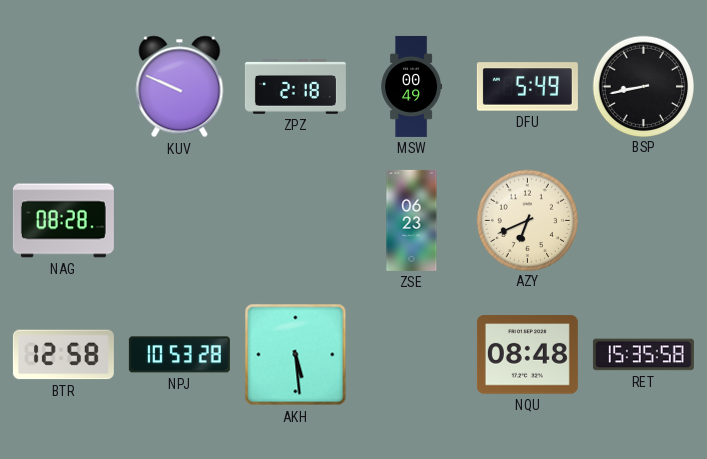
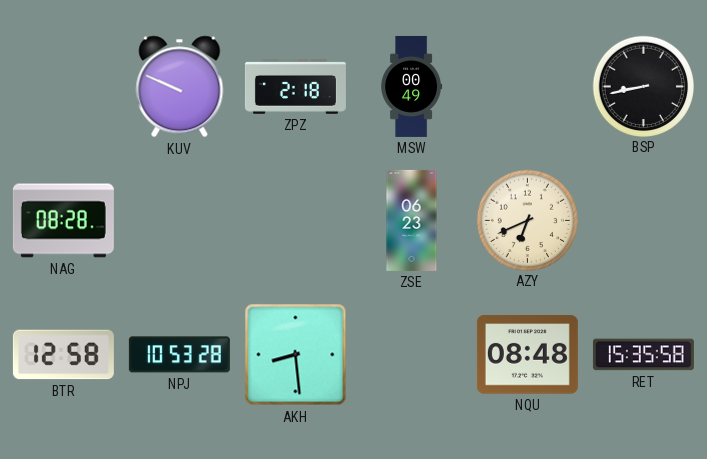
DFU: 5:49 -> none
AKH: 5:29 -> 8:29
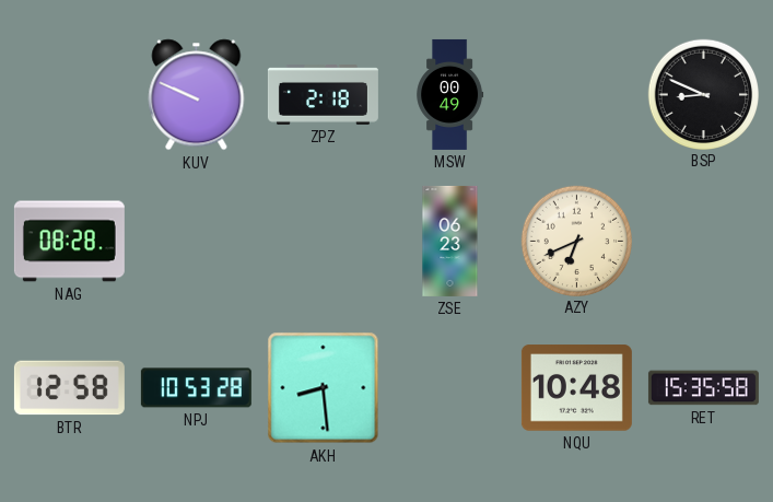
BSP: 8:43 -> 8:49
NQU: 08:48 -> 10:48
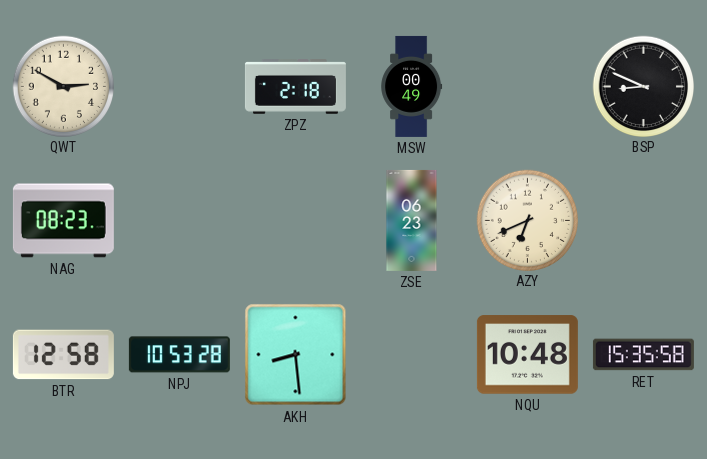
QWT: none -> 2:50
KUV: 9:49 -> none
NAG: 08:28 -> 08:23
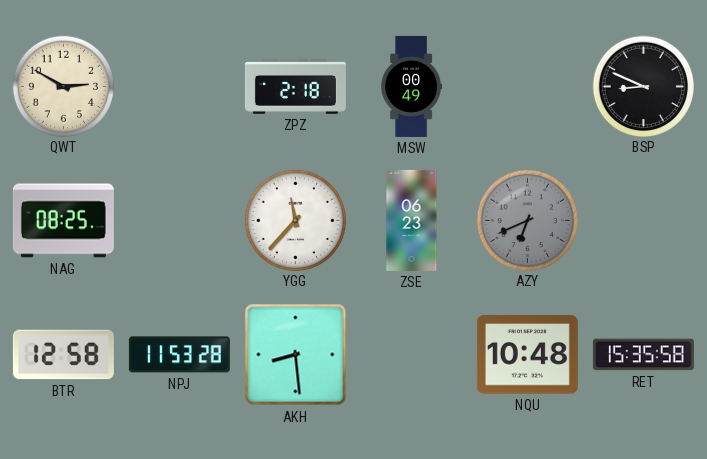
NAG: 08:23 -> 08:25
YGG: none -> 11:37
AZY dial: cream -> grey
NPJ: 10:53 -> 11:53
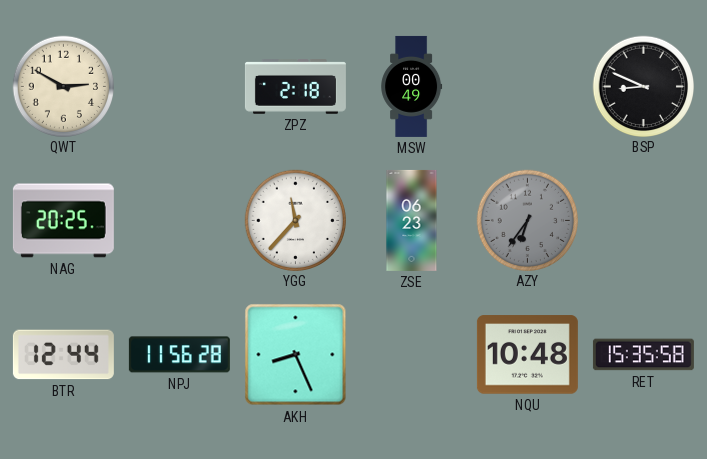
NAG: 08:25 -> 20:25
AZY: 6:41 -> 6:36
BTR: 12:58 -> 12:44
NPJ: 11:53 -> 11:56
AKH: 8:29 -> 8:26
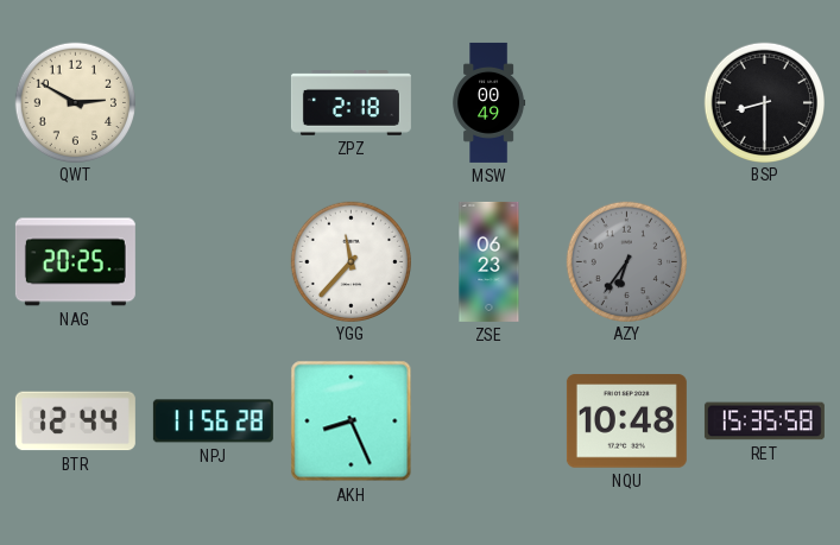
BSP: 8:49 -> 8:30
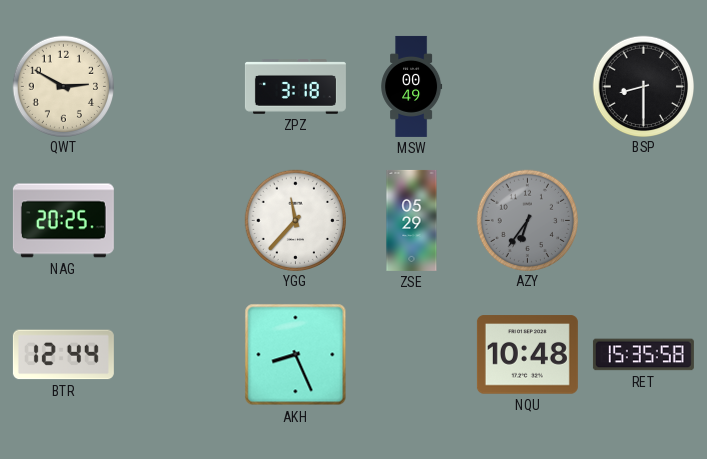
ZPZ: 2:18 -> 3:18
ZSE: 06:23 -> 05:29
NPJ: 11:56 -> none
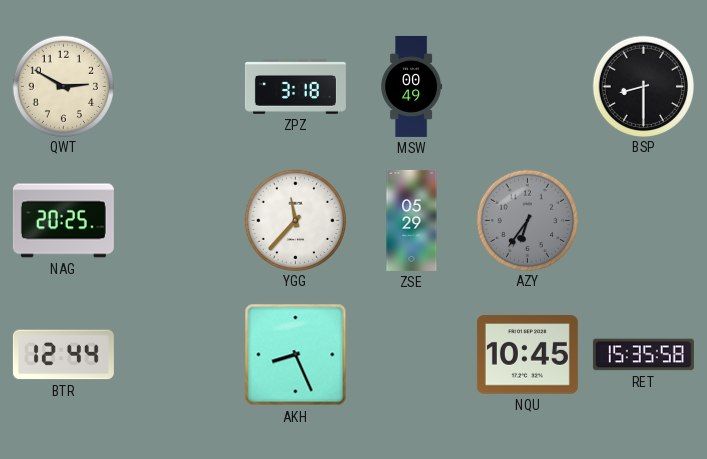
NQU: 10:48 -> 10:45
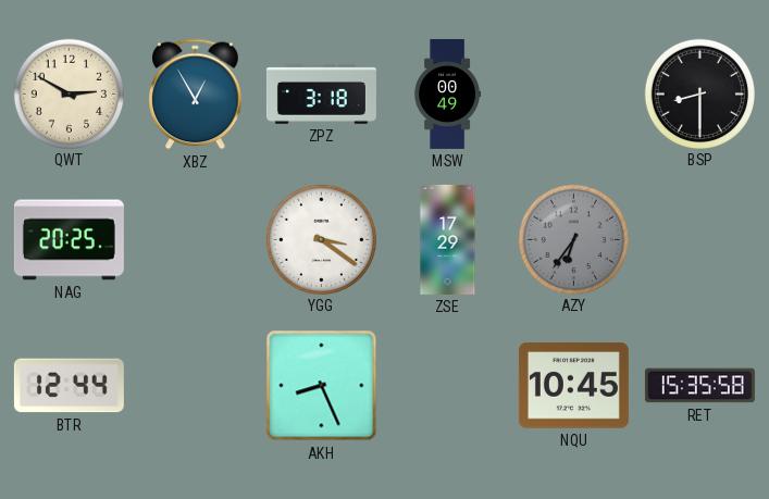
XBZ: none -> 12:55
YGG: 11:37 -> 3:21
ZSE: 05:29 -> 17:29
